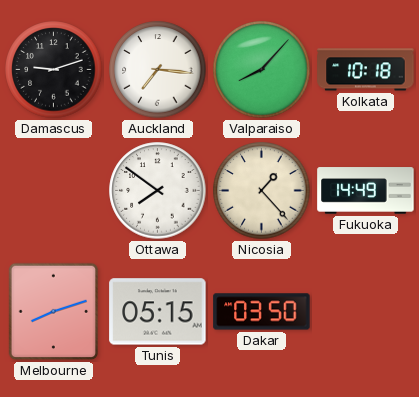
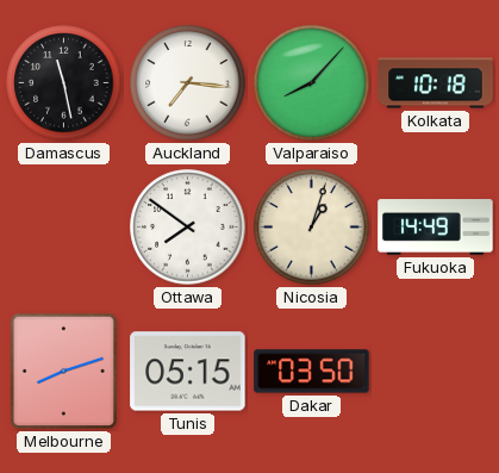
Damascus: 9:12 -> 11:28
Nicosia: 1:23 -> 1:03
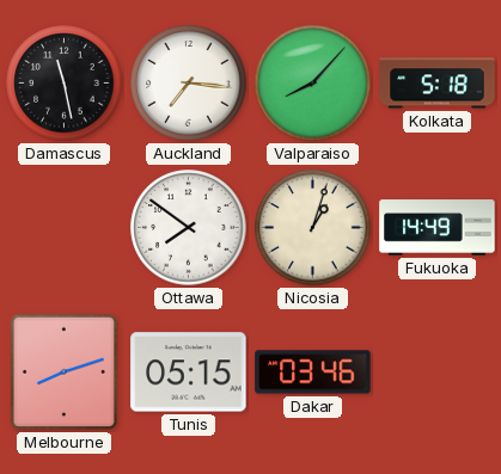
Kolkata: 10:18 -> 5:18
Dakar: 03:50 -> 03:46
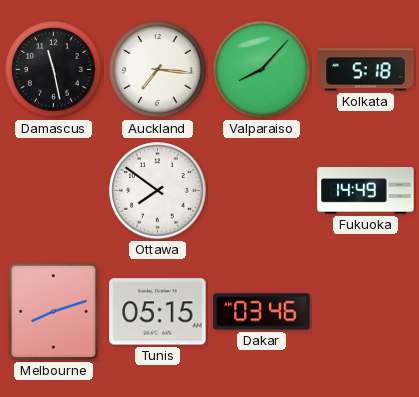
Nicosia: 1:03 -> none
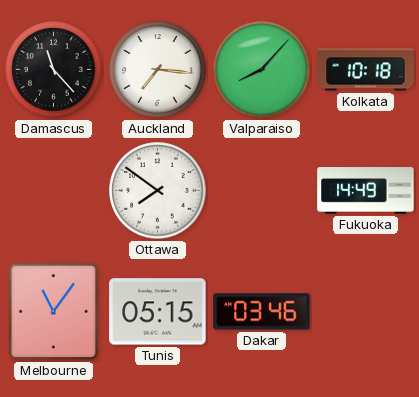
Damascus: 11:28 -> 11:23
Kolkata: 5:18 -> 10:18
Melbourne: 8:12 -> 11:06
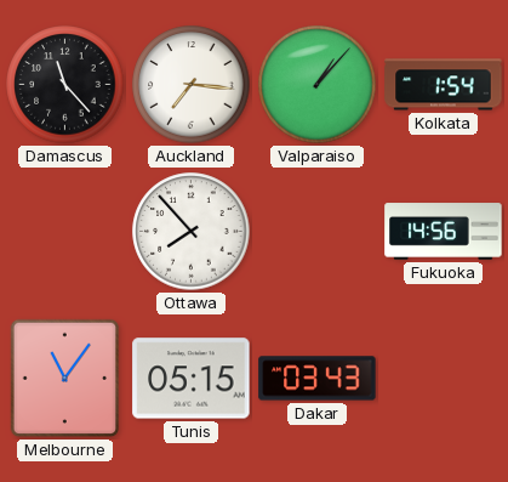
Valparaiso: 8:07 -> 1:07
Kolkata: 10:18 -> 1:54
Ottawa: 7:51 -> 7:53
Fukuoka: 14:49 -> 14:56
Dakar: 03:46 -> 03:43
